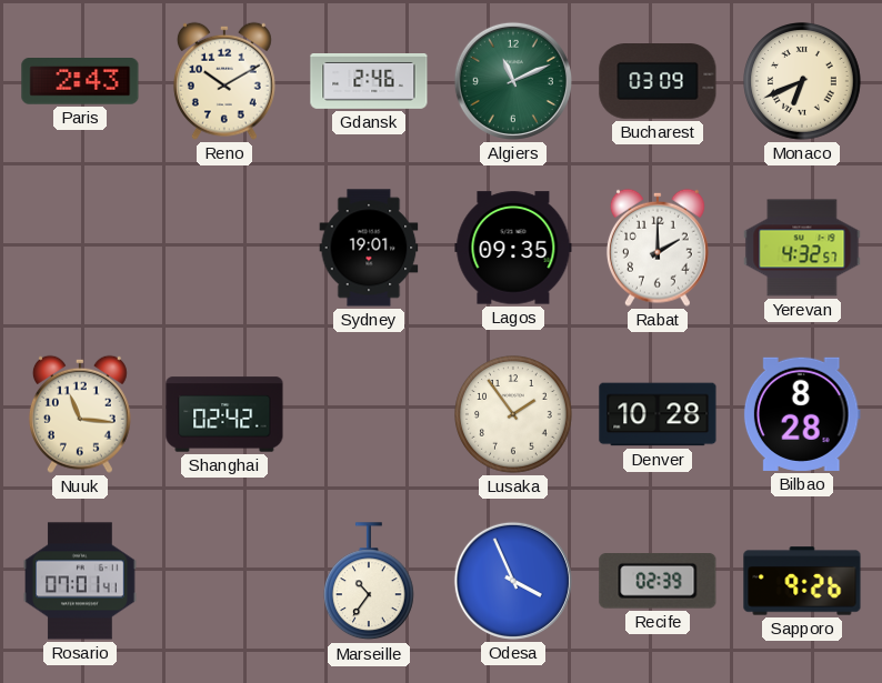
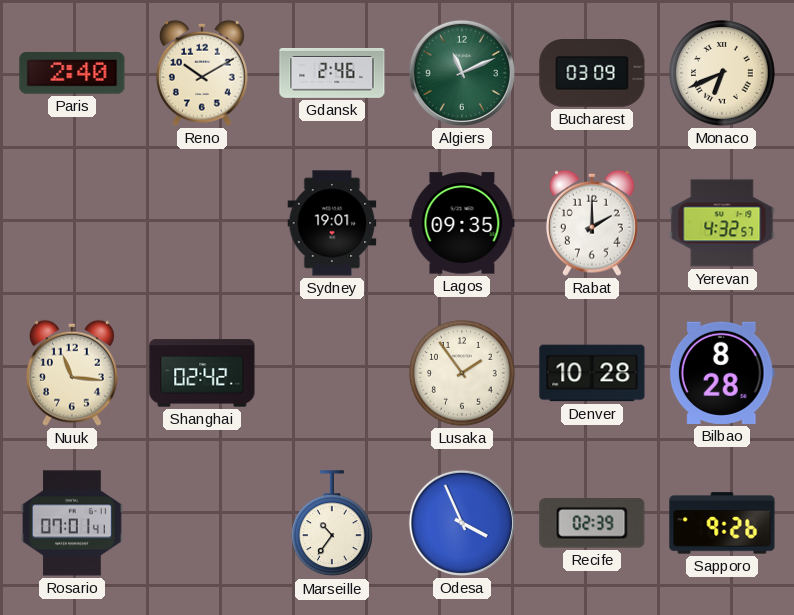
Paris: 2:43 -> 2:40
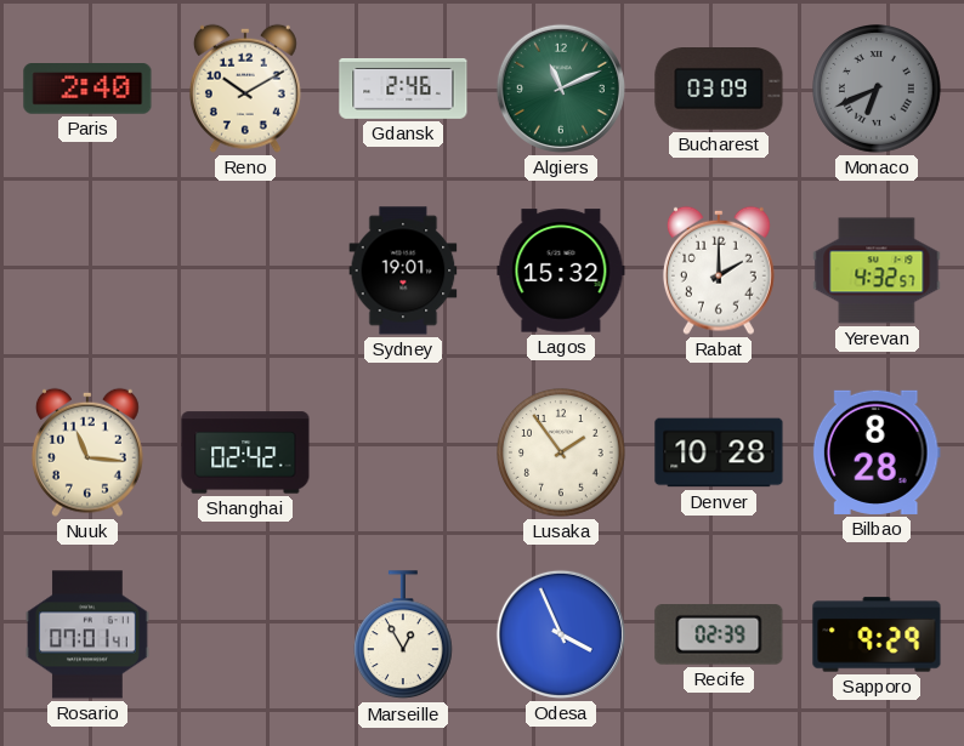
Monaco dial: cream -> grey
Lagos: 09:35 -> 15:32
Marseille: 10:36 -> 12:55
Sapporo: 9:26 -> 9:29
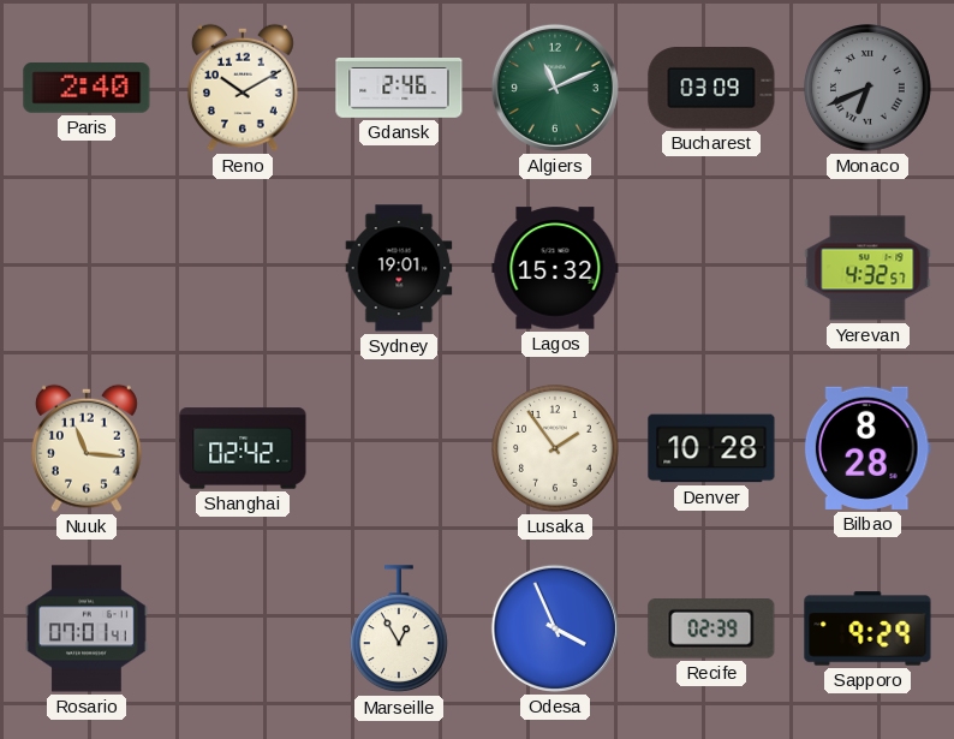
Rabat: 2:00 -> none
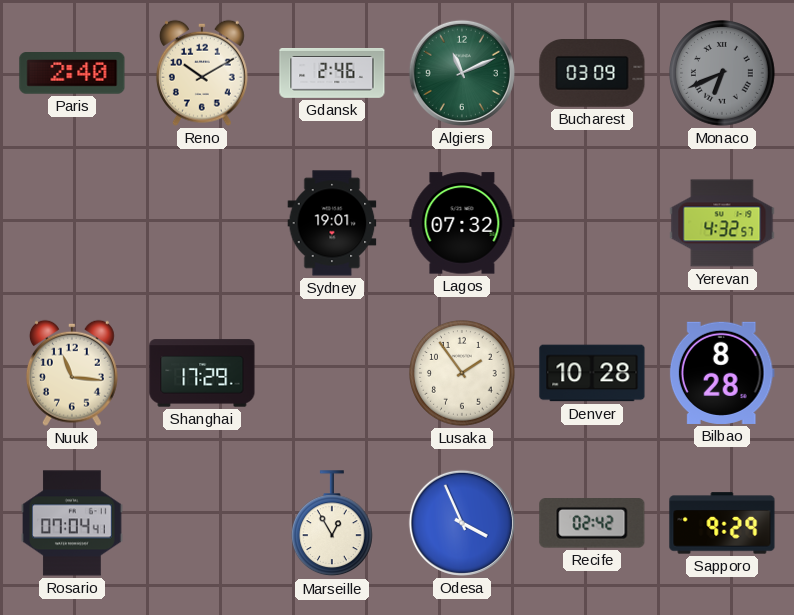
Lagos: 15:32 -> 07:32
Shanghai: 02:42 -> 17:29
Rosario: 07:01 -> 07:04
Recife: 02:39 -> 02:42
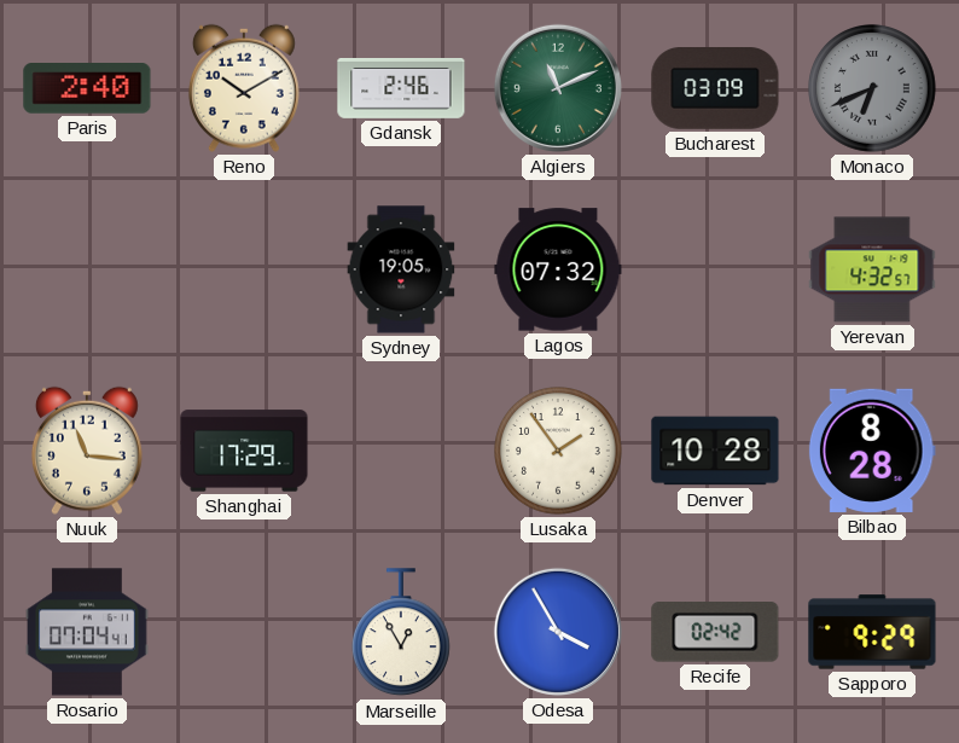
Sydney: 19:01 -> 19:05
Odesa: 3:56 -> 3:55
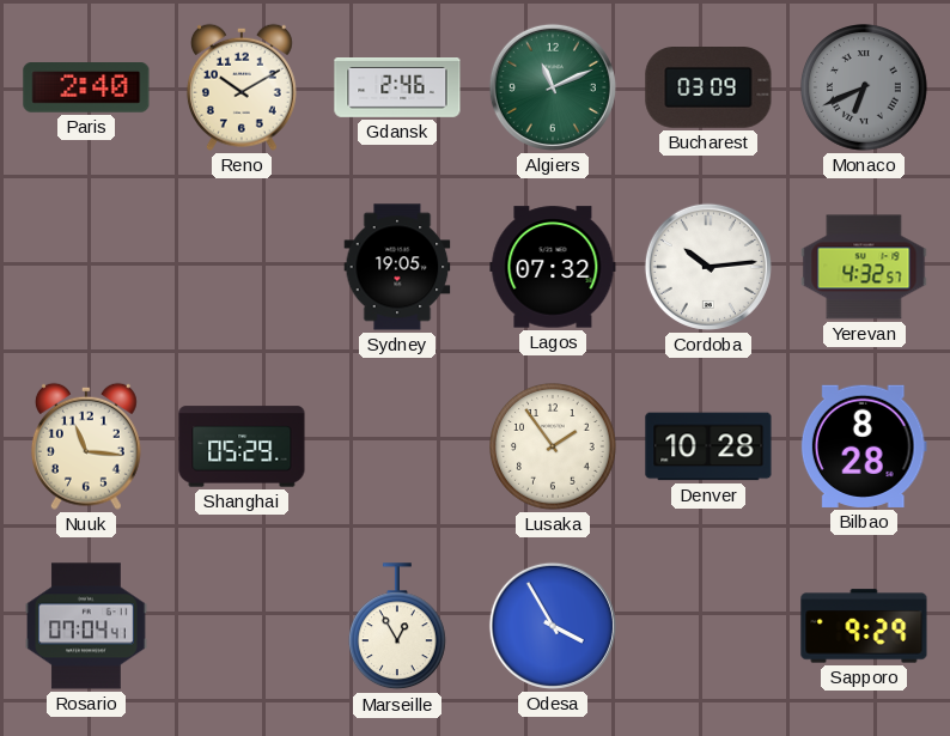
Cordoba: none -> 10:14
Shanghai: 17:29 -> 05:29
Recife: 02:42 -> none
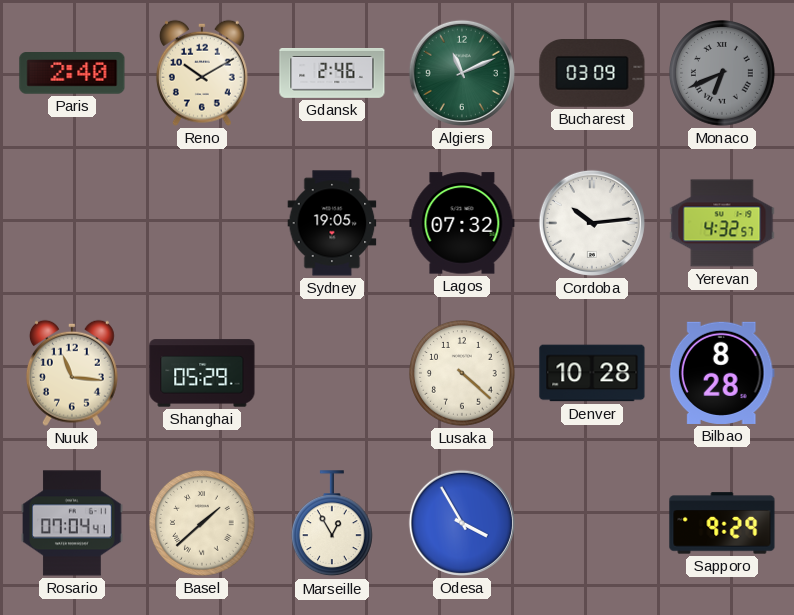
Lusaka: 1:54 -> 4:22
Basel: none -> 1:38
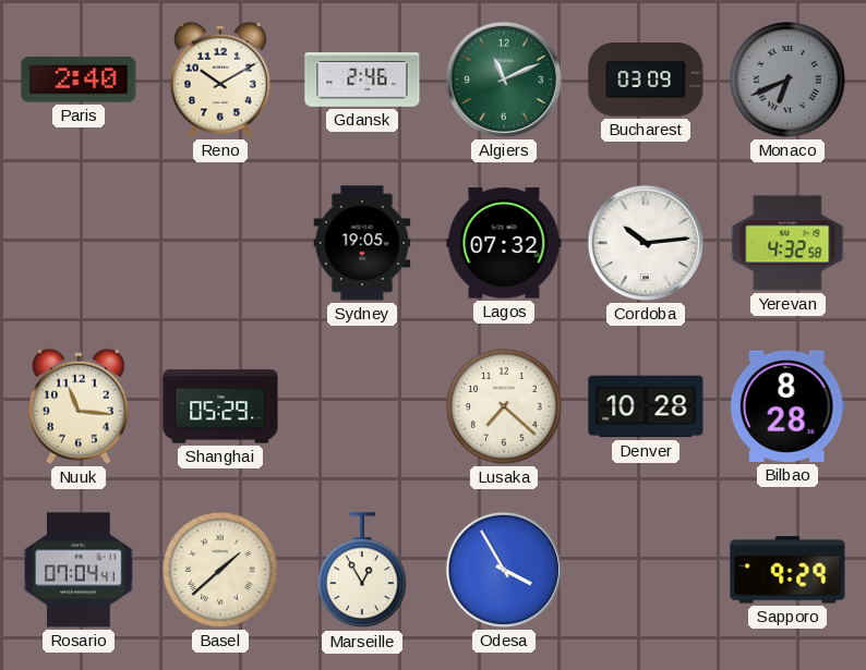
Yerevan: 4:32:57 -> 4:32:58
Lusaka: 4:22 -> 7:22
